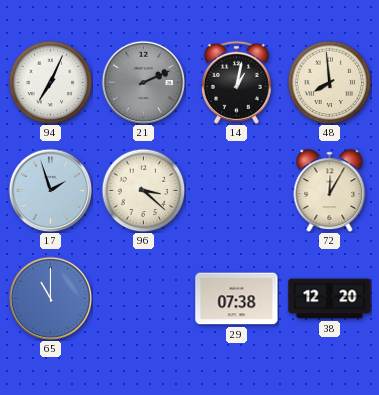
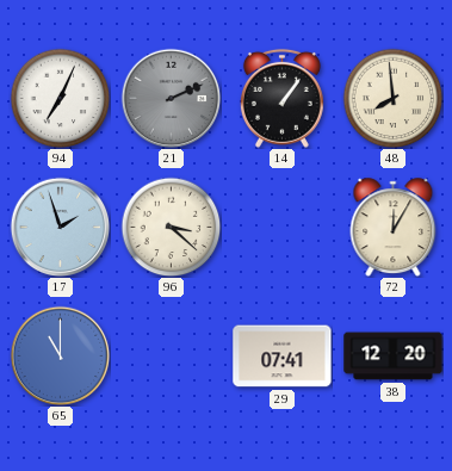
14: 1:02 -> 1:06
29: 07:38 -> 07:41
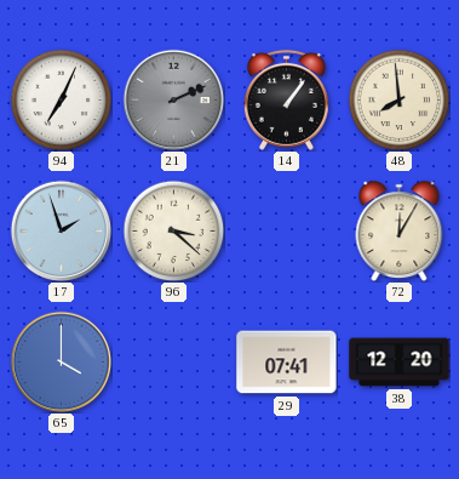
65: 11:00 -> 4:00
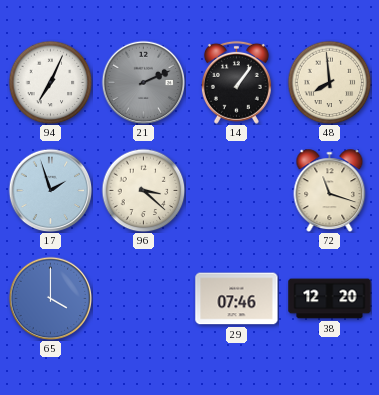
72: 12:05 -> 11:18
29: 07:41 -> 07:46
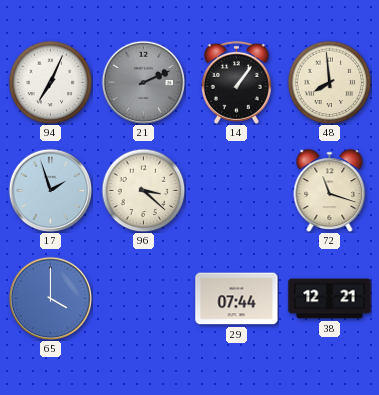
29: 07:46 -> 07:44
38: 12:20 -> 12:21
